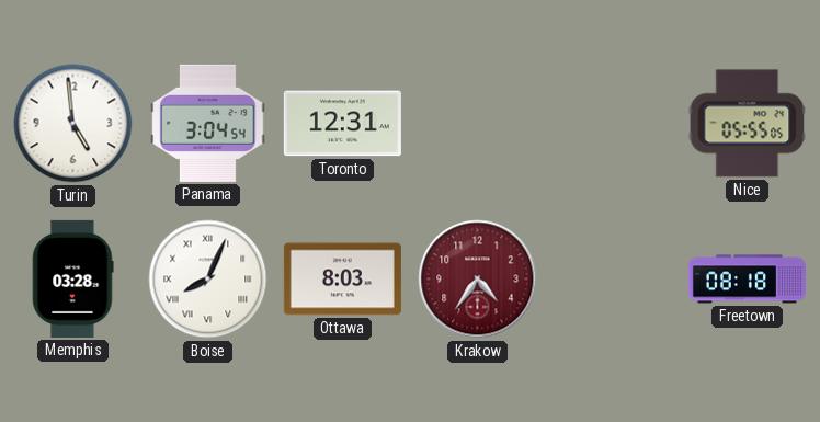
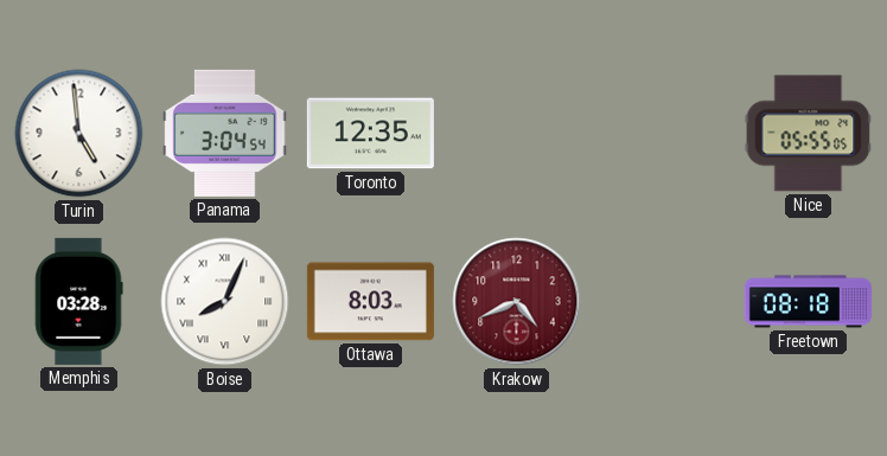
Toronto: 12:31 -> 12:35
Krakow: 4:36 -> 4:41
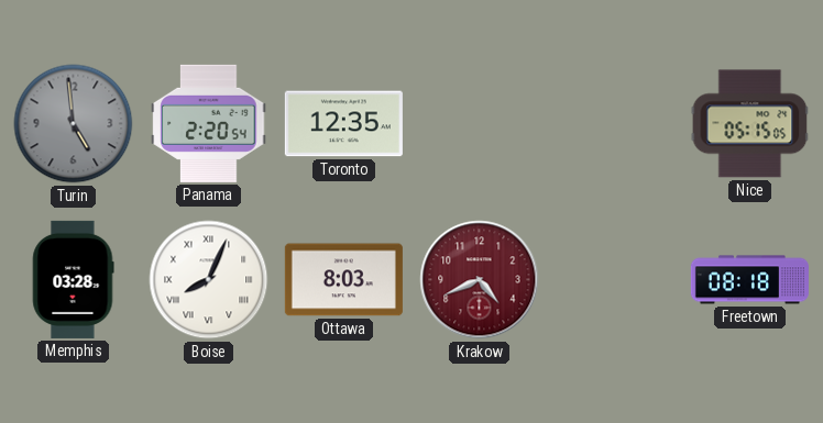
Turin dial: white -> grey
Panama: 3:04 -> 2:20
Nice: 05:55 -> 05:15
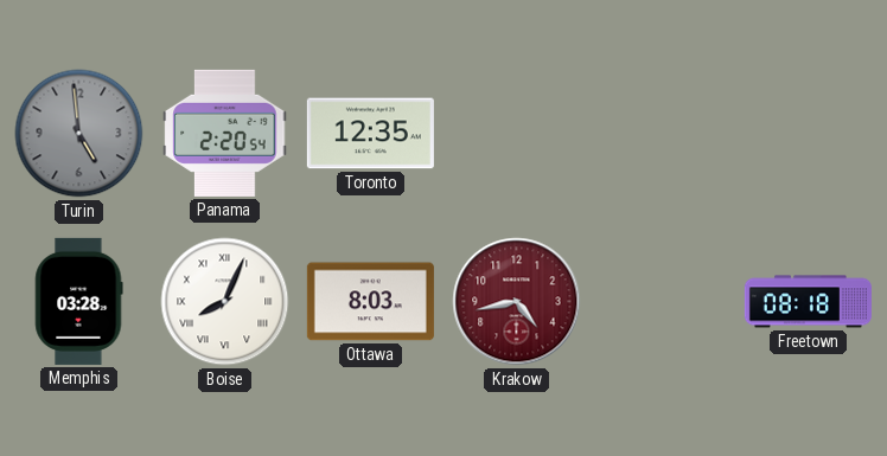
Nice: 05:15 -> none
Krakow: 4:41 -> 4:43
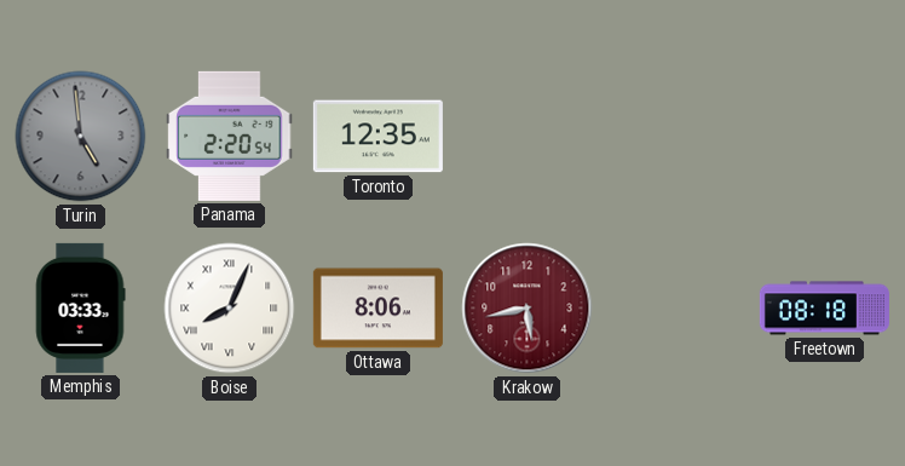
Memphis: 03:28 -> 03:33
Ottawa: 8:03 -> 8:06
Krakow: 4:43 -> 5:43
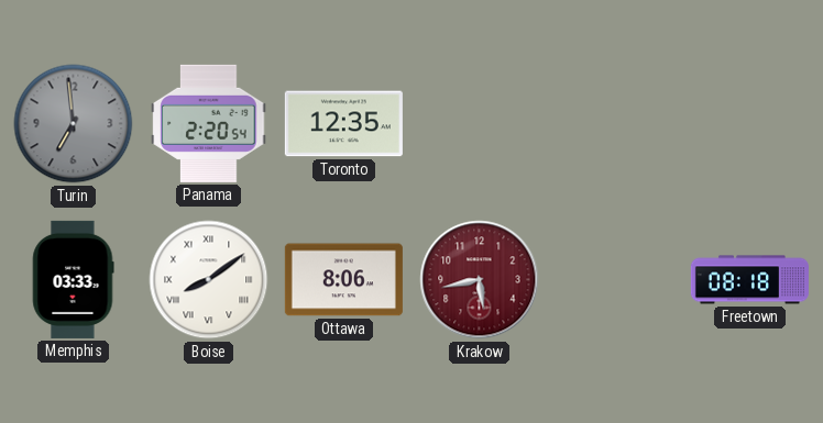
Turin: 4:59 -> 6:59
Boise: 8:04 -> 8:09
